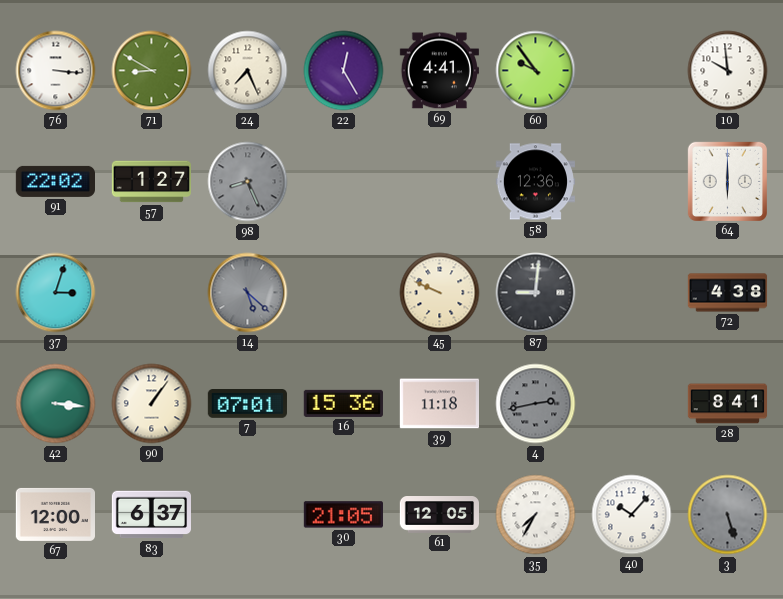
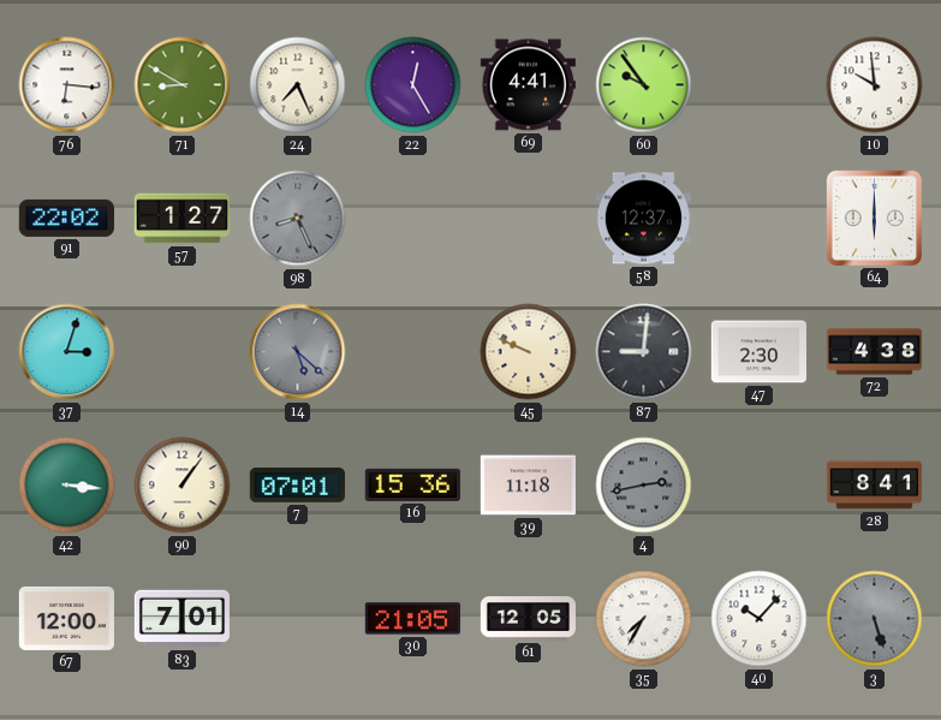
76: 3:16 -> 6:16
58: 12:36 -> 12:37
47: none -> 2:30
83: 6:37 -> 7:01
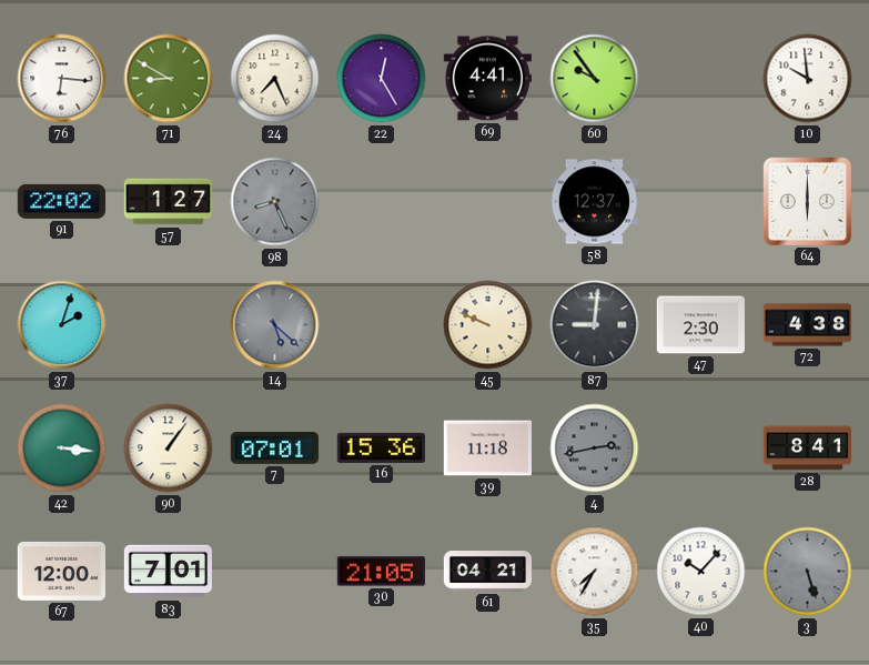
37: 3:03 -> 2:03
61: 12:05 -> 04:21
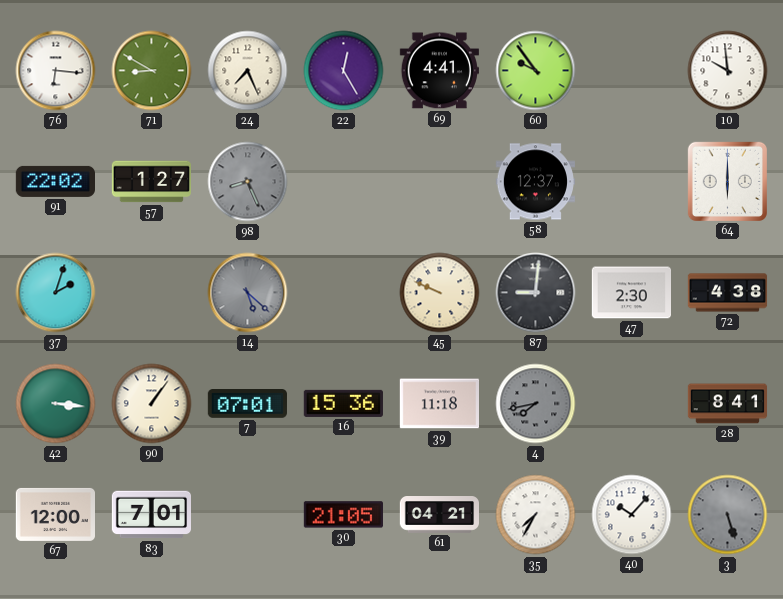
4: 2:43 -> 7:43
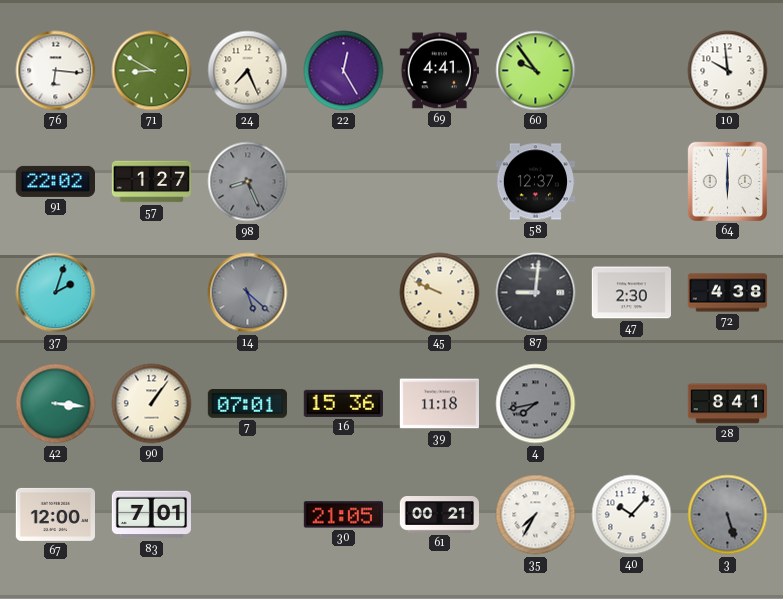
61: 04:21 -> 00:21
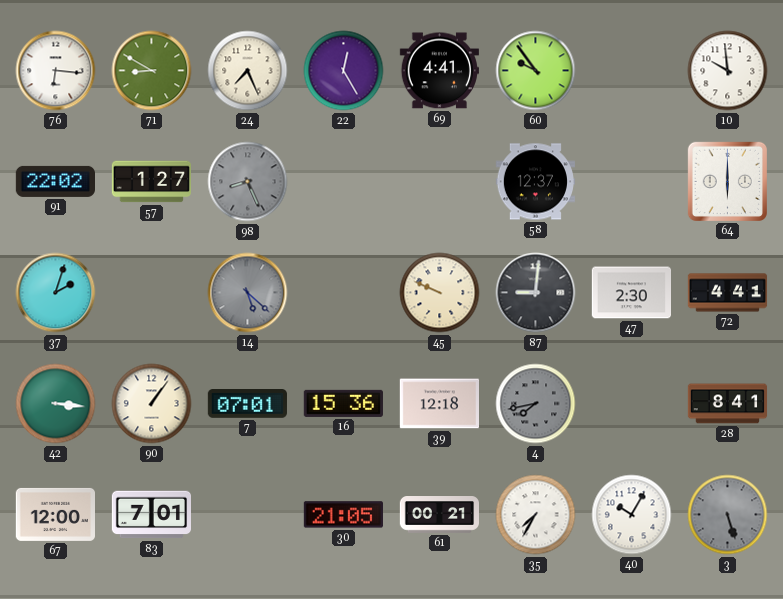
72: 4:38 -> 4:41
39: 11:18 -> 12:18
40: 10:07 -> 10:05
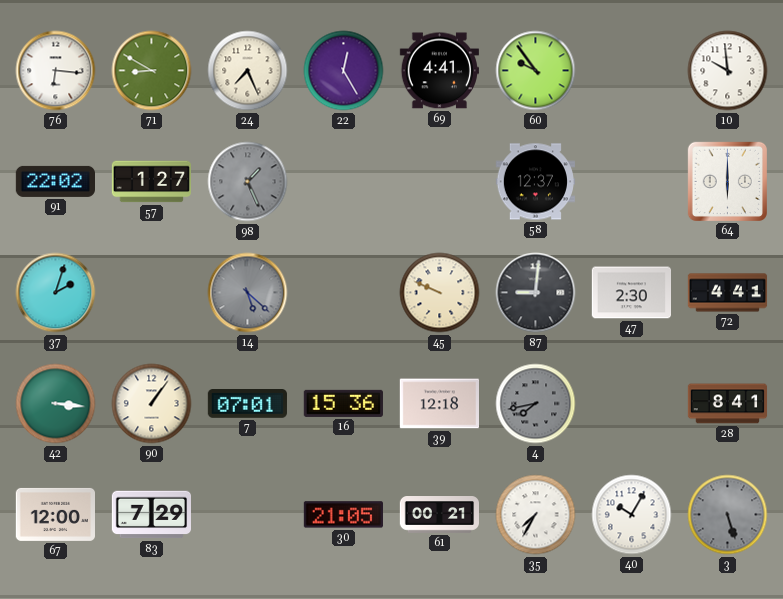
98: 8:26 -> 1:26
83: 7:01 -> 7:29
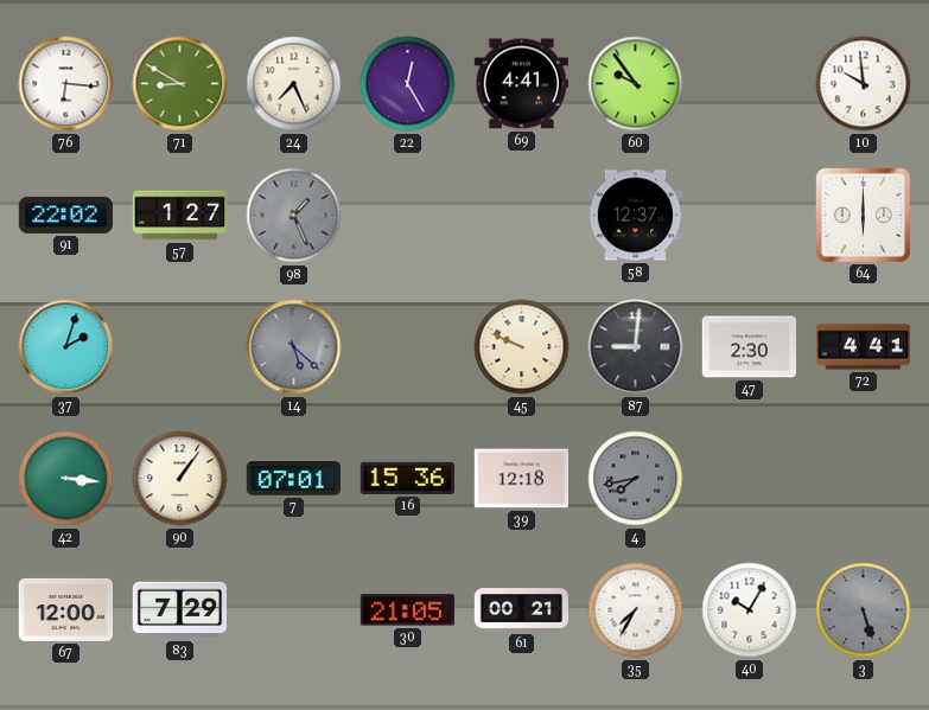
28: 8:41 -> none
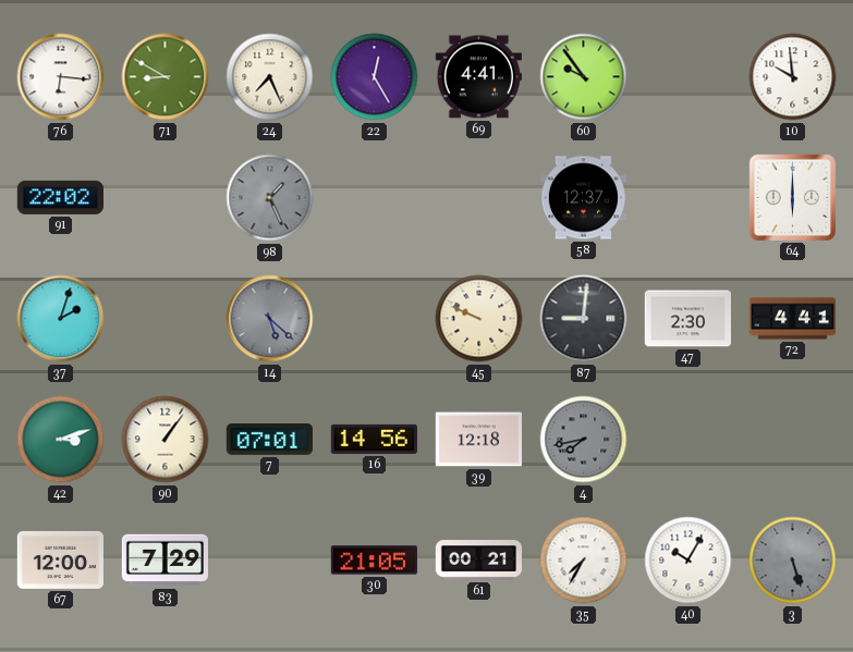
57: 1:27 -> none
42: 3:16 -> 3:12
16: 15:36 -> 14:56
